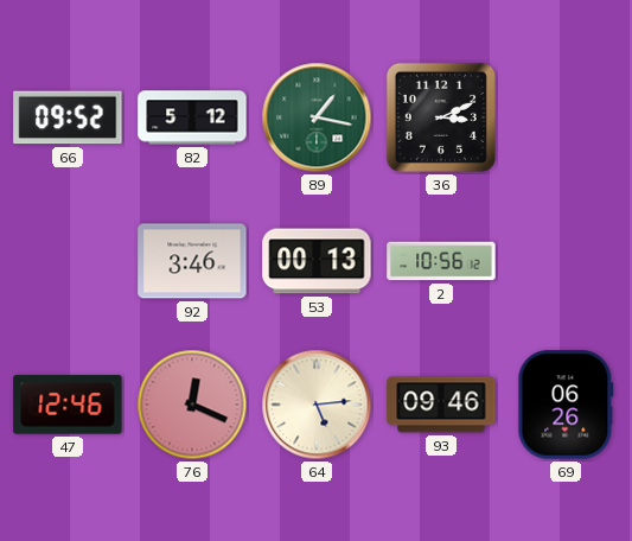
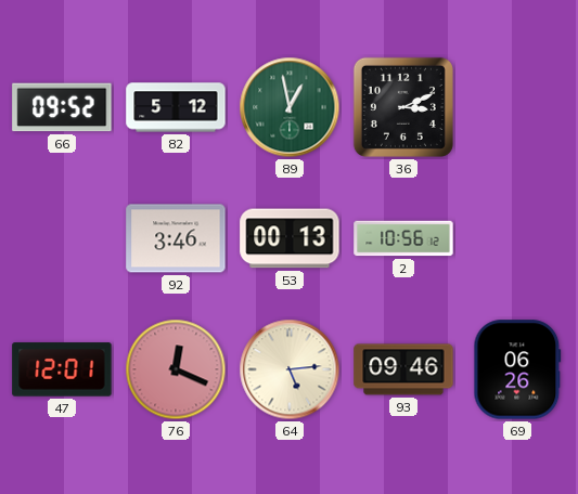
89: 1:17 -> 12:58
47: 12:46 -> 12:01
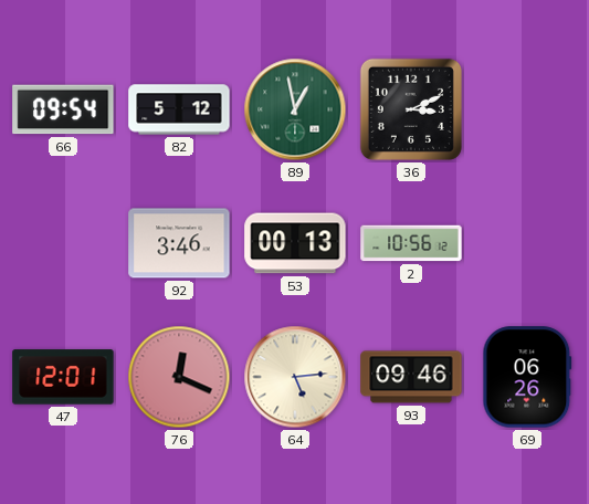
66: 09:52 -> 09:54
